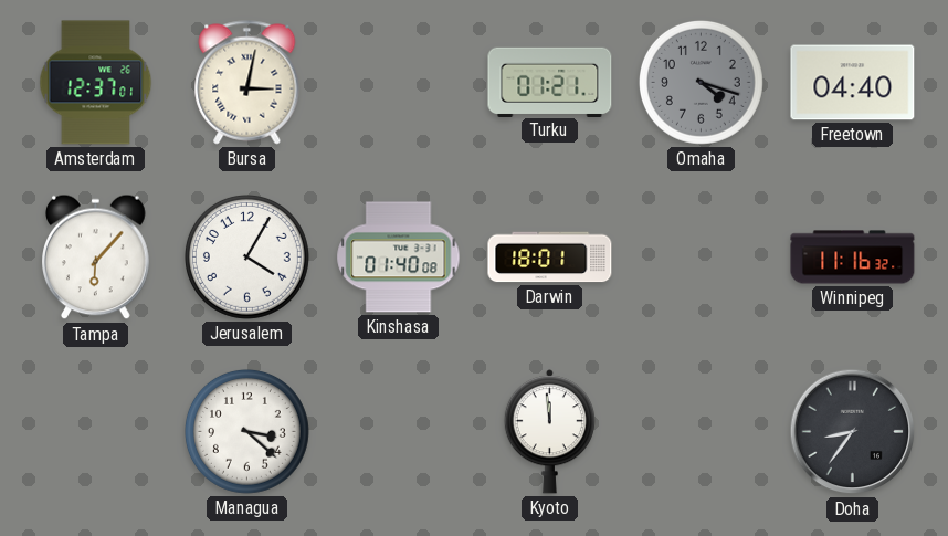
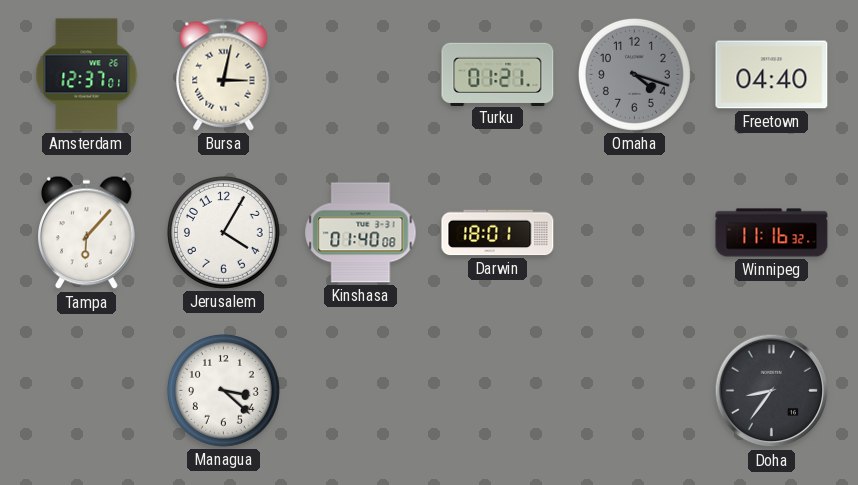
Kyoto: 11:59 -> none
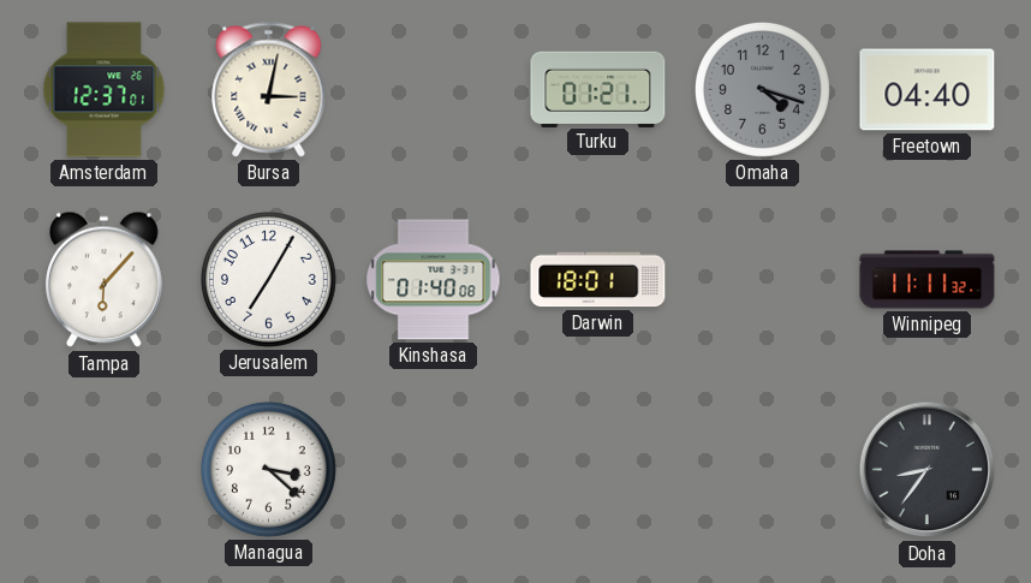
Jerusalem: 4:05 -> 7:05
Winnipeg: 11:16 -> 11:11
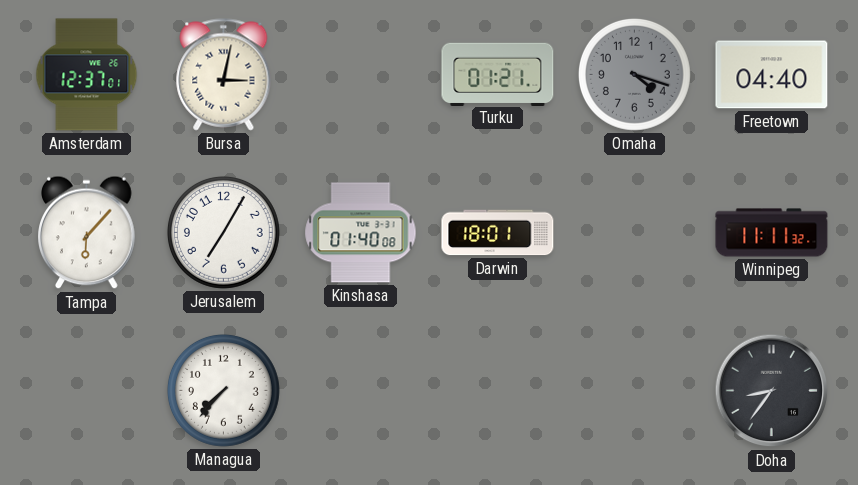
Managua: 3:22 -> 7:37
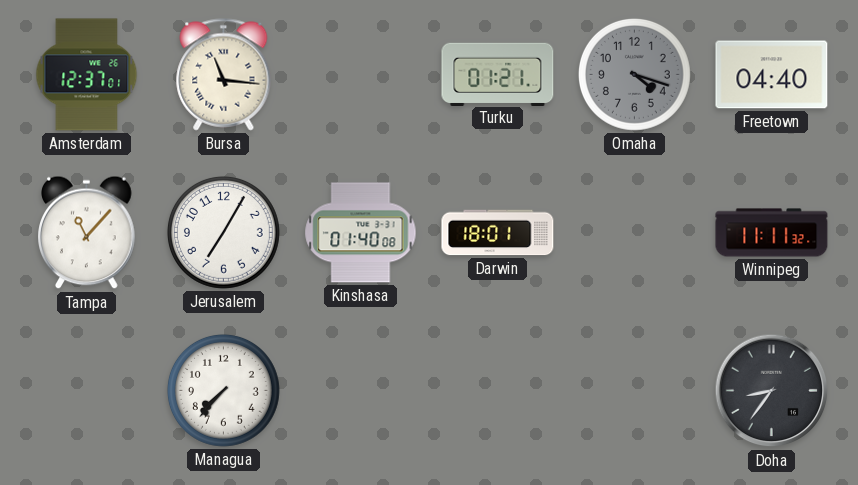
Bursa: 3:02 -> 11:16
Tampa: 6:07 -> 11:07
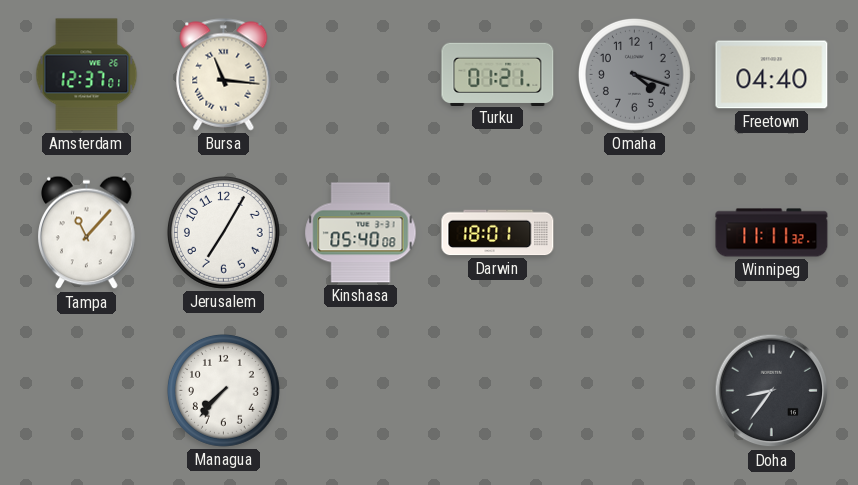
Kinshasa: 01:40 -> 05:40
